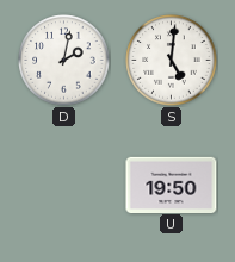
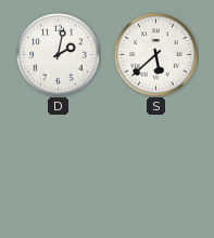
S: 5:01 -> 5:38
U: 19:50 -> none
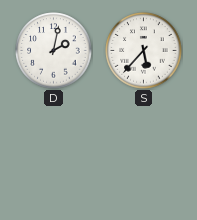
S: 5:38 -> 5:37
